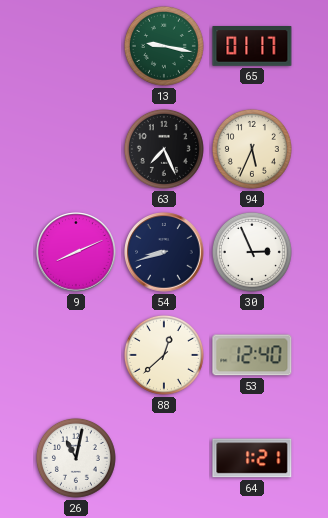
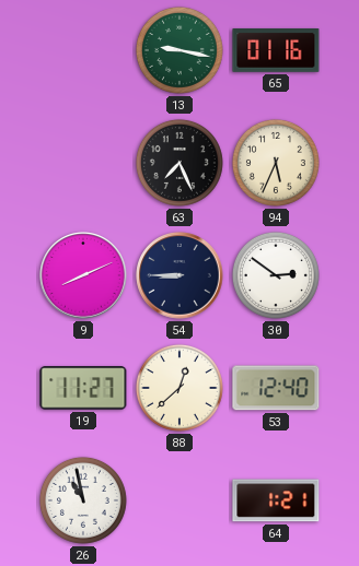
65: 01:17 -> 01:16
54: 8:42 -> 8:45
30: 2:56 -> 2:51
19: none -> 11:27
26: 11:02 -> 10:58
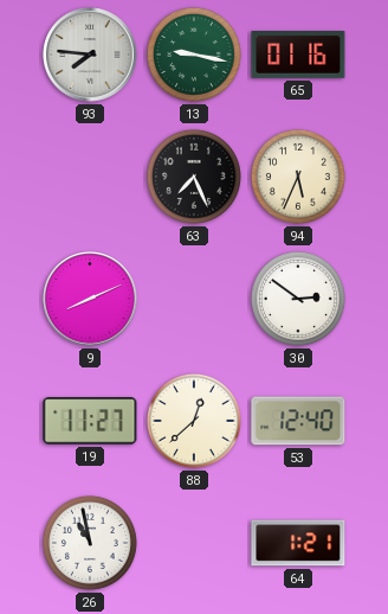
93: none -> 7:46
54: 8:45 -> none
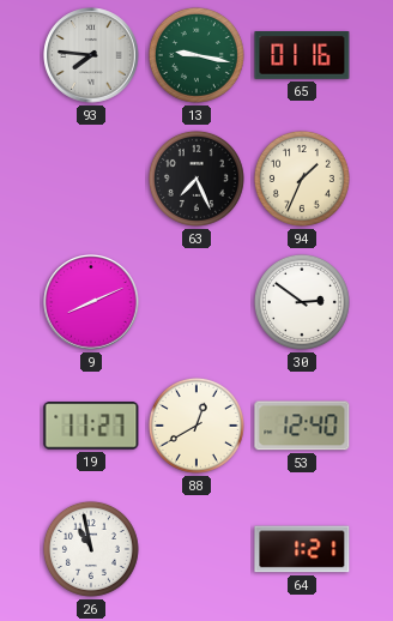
94: 5:34 -> 1:34
88: 12:38 -> 12:40
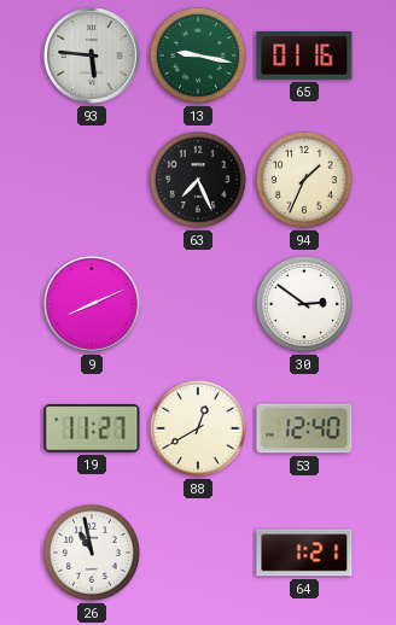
93: 7:46 -> 5:46
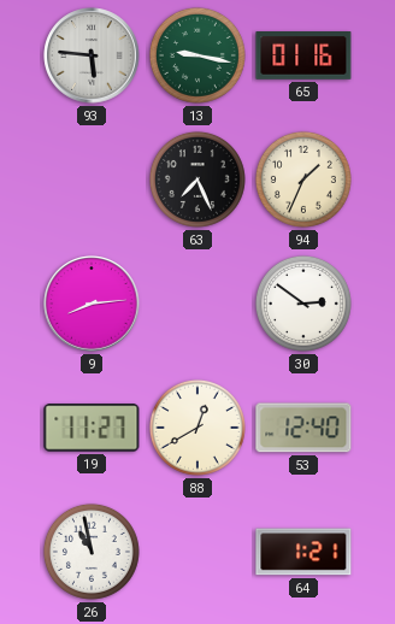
9: 8:11 -> 8:14
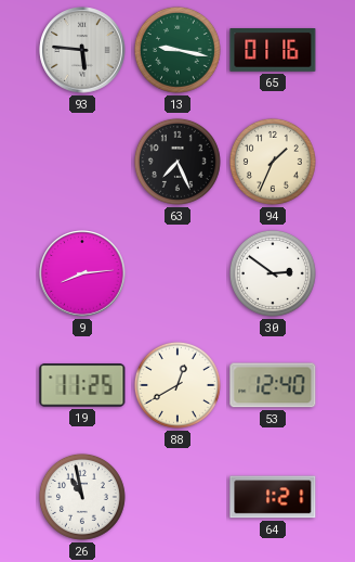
19: 11:27 -> 11:25
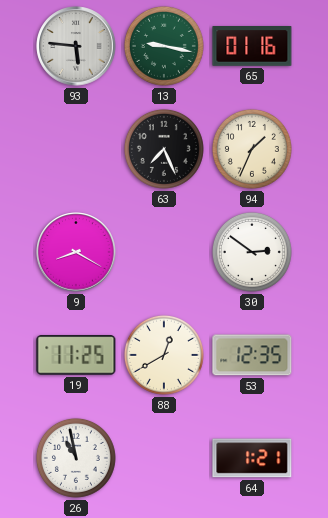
9: 8:14 -> 8:20
53: 12:40 -> 12:35
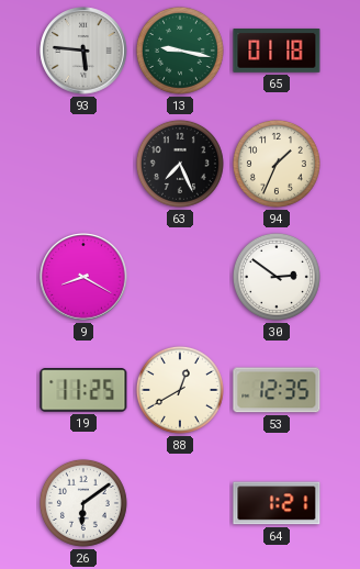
65: 01:16 -> 01:18
26: 10:58 -> 6:09
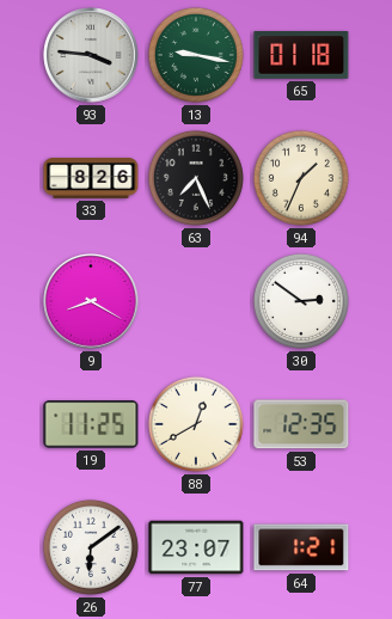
93: 5:46 -> 3:46
33: none -> 8:26
77: none -> 23:07
